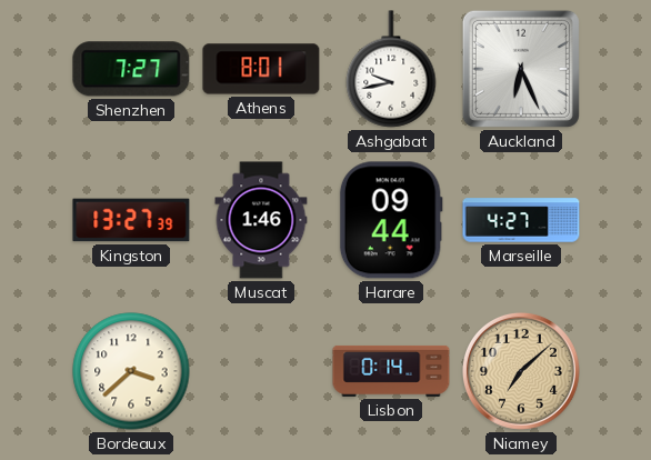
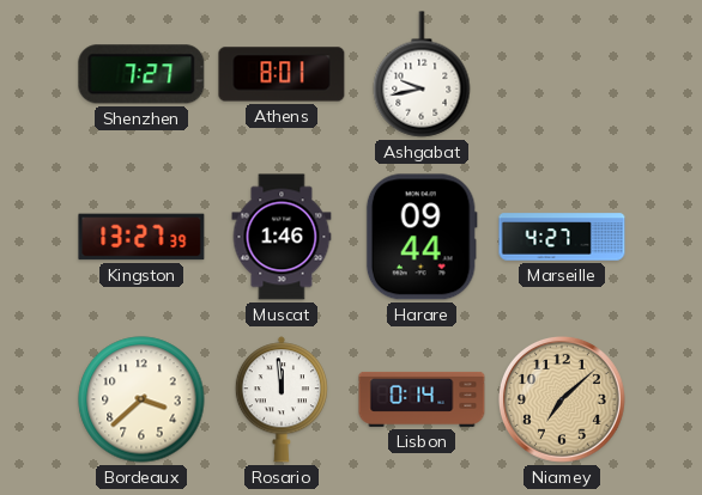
Auckland: 6:26 -> none
Rosario: none -> 11:59
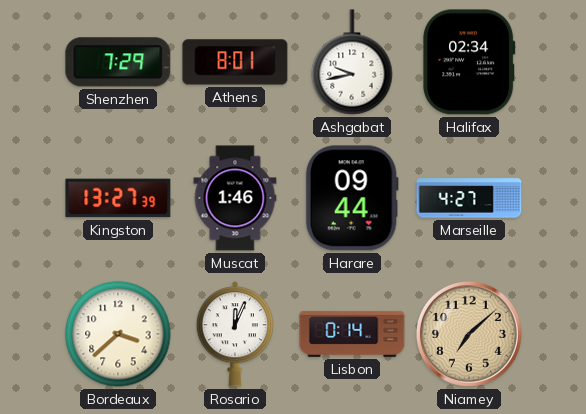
Shenzhen: 7:27 -> 7:29
Halifax: none -> 02:34
Rosario: 11:59 -> 12:04
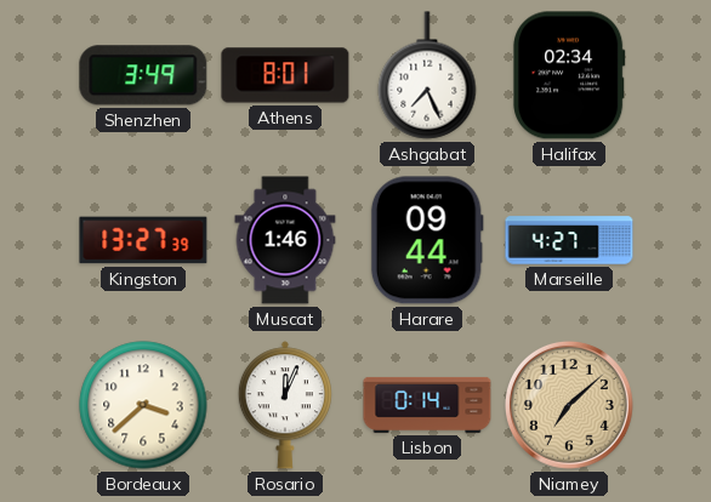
Shenzhen: 7:29 -> 3:49
Ashgabat: 9:43 -> 7:26
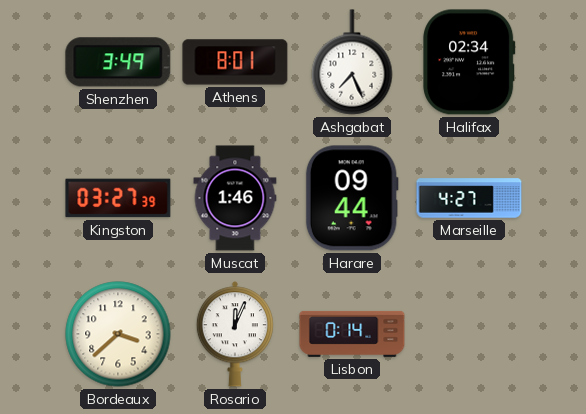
Kingston: 13:27 -> 03:27
Niamey: 7:08 -> none
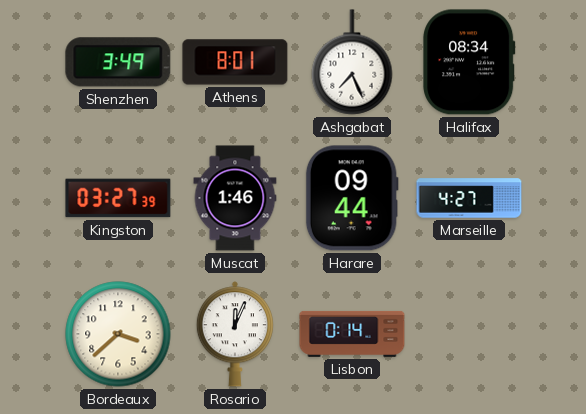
Halifax: 02:34 -> 08:34
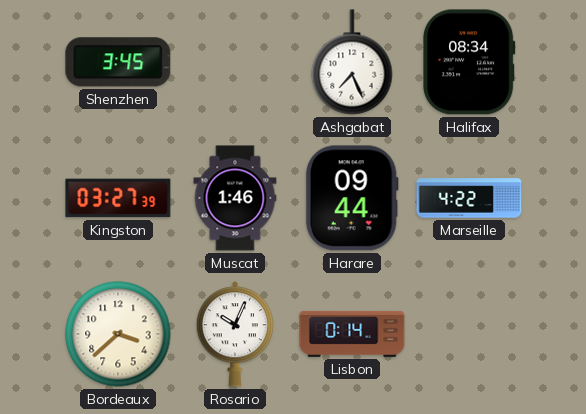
Shenzhen: 3:49 -> 3:45
Athens: 8:01 -> none
Marseille: 4:27 -> 4:22
Rosario: 12:04 -> 10:04
